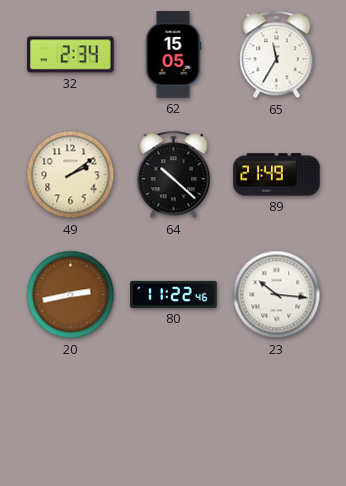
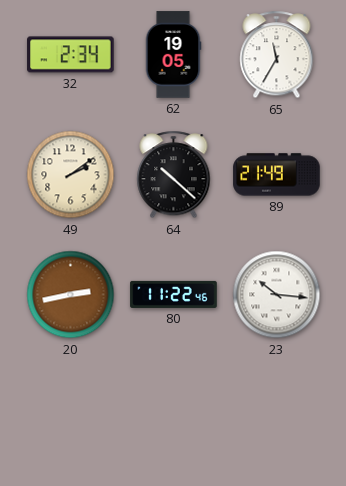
62: 15:05 -> 19:05
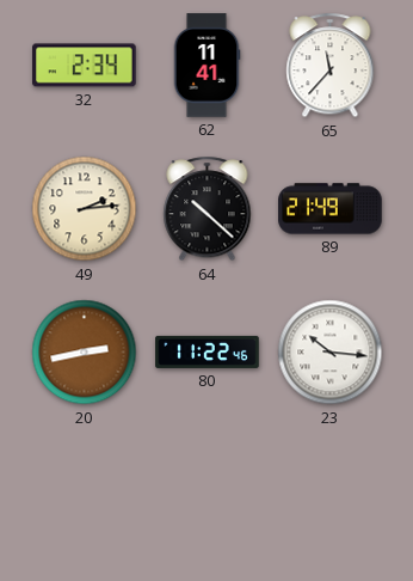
62: 19:05 -> 11:41
65: 11:35 -> 11:37
49: 2:09 -> 2:14
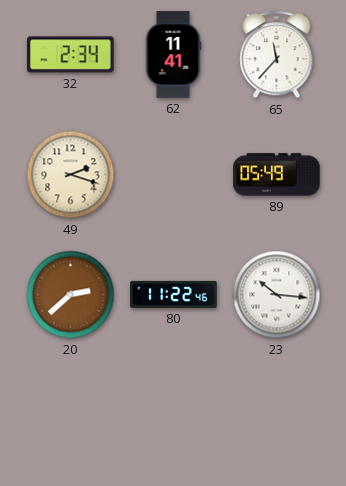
49: 2:14 -> 2:18
64: 10:22 -> none
89: 21:49 -> 05:49
20: 2:43 -> 2:38
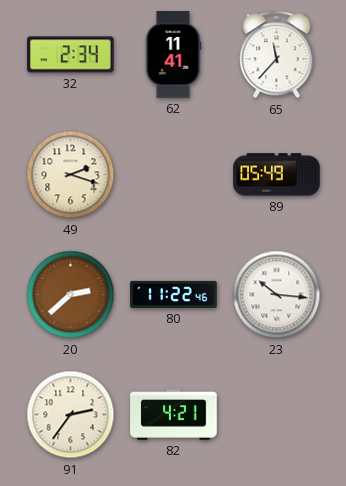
91: none -> 2:36
82: none -> 4:21
